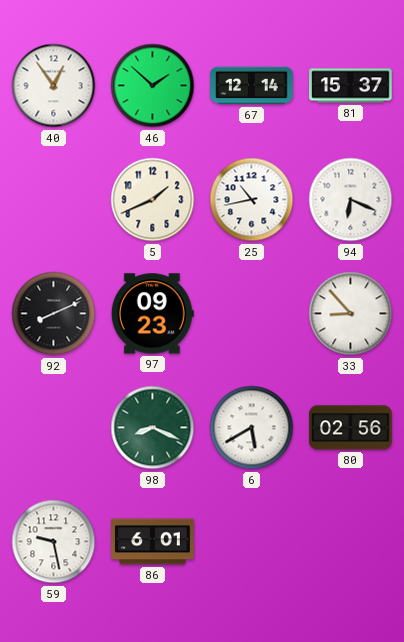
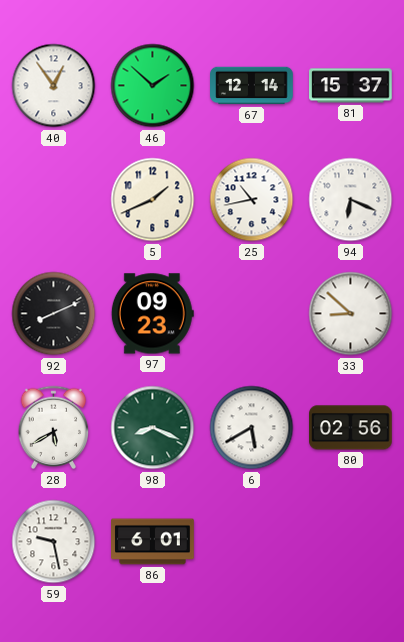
33: 8:53 -> 8:52
28: none -> 5:40
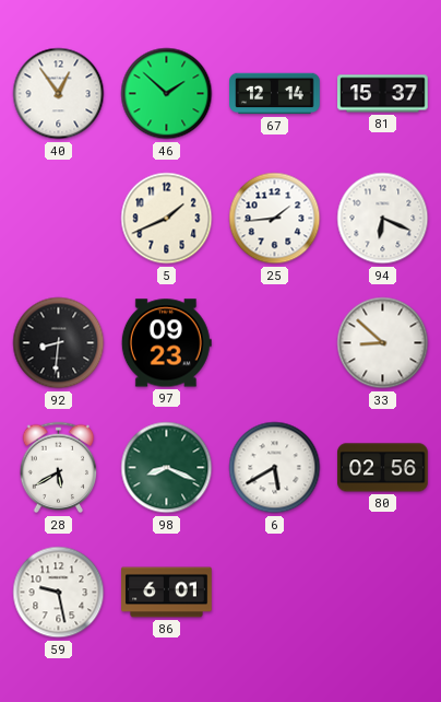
25: 10:43 -> 1:44
92: 8:11 -> 8:31
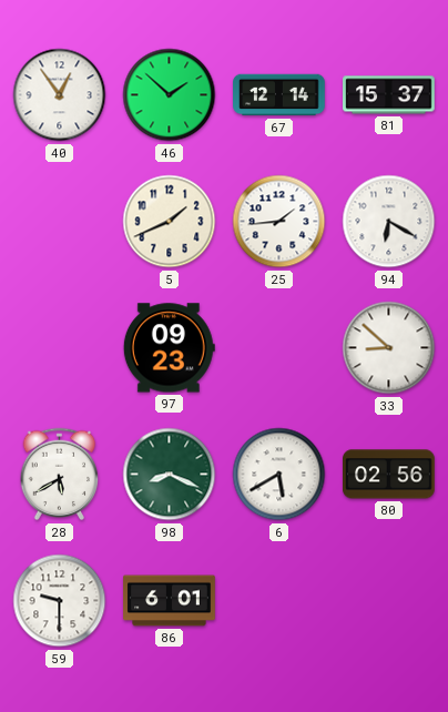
94: 6:19 -> 6:20
92: 8:31 -> none
59: 9:28 -> 9:30
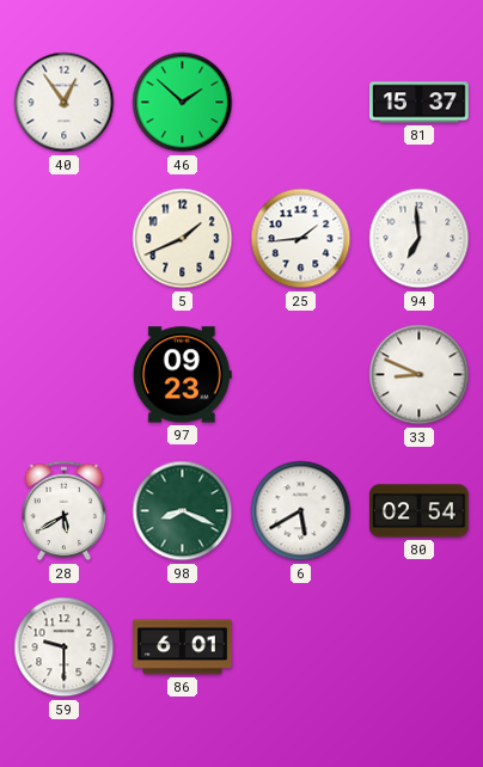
67: 12:14 -> none
94: 6:20 -> 6:59
33: 8:52 -> 8:49
80: 02:56 -> 02:54
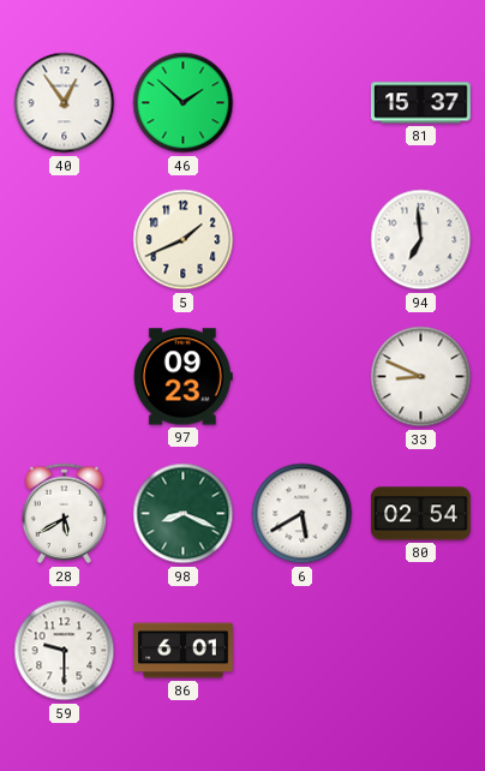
25: 1:44 -> none
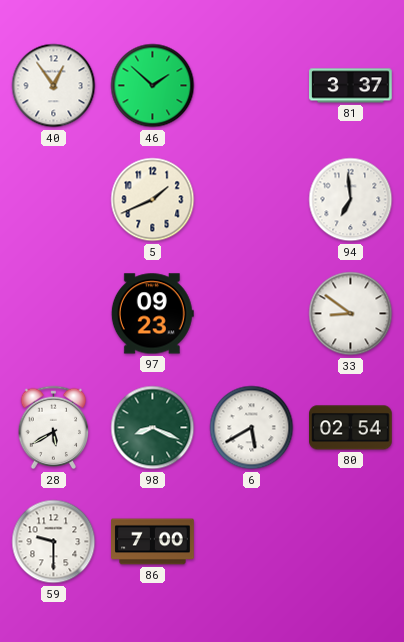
81: 15:37 -> 3:37
33: 8:49 -> 8:51
86: 6:01 -> 7:00
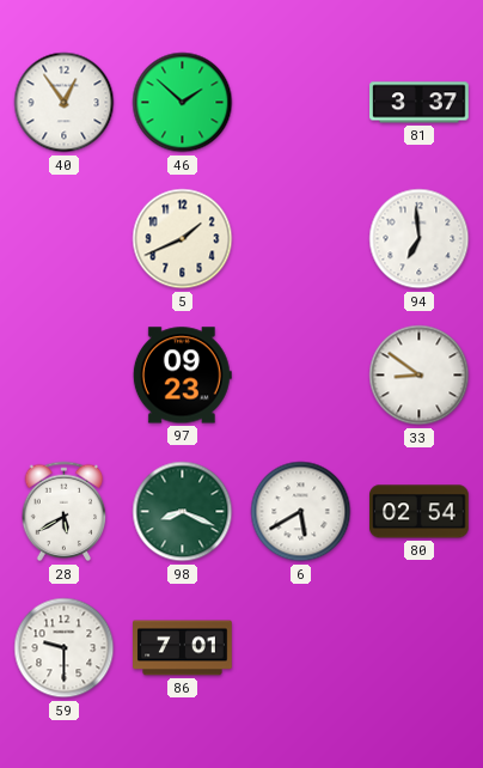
86: 7:00 -> 7:01
